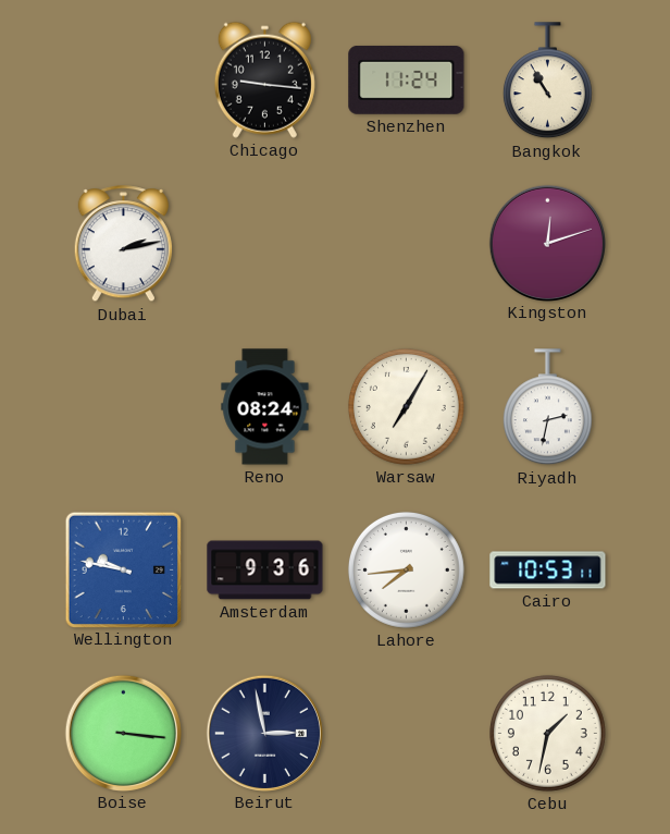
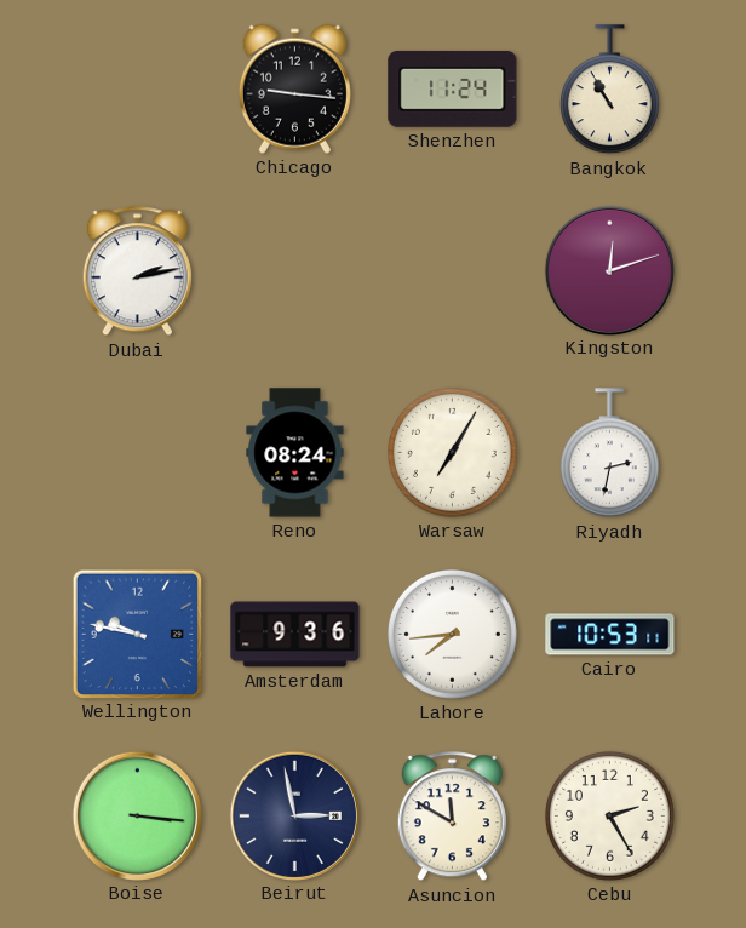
Asuncion: none -> 11:50
Cebu: 1:32 -> 2:25
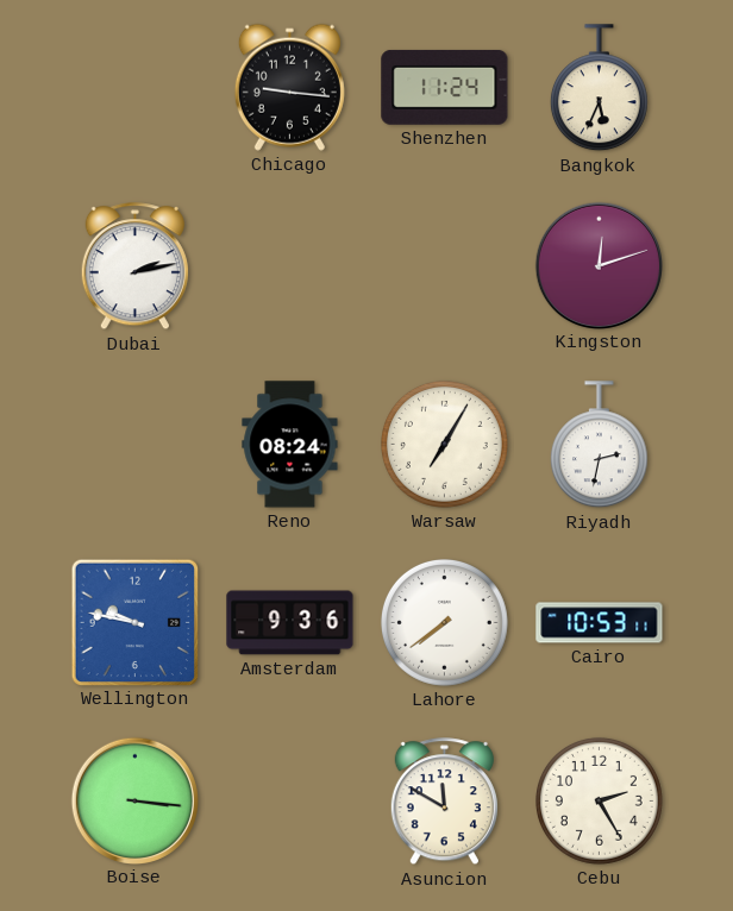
Bangkok: 10:55 -> 5:34
Lahore: 7:44 -> 7:39
Beirut: 2:58 -> none
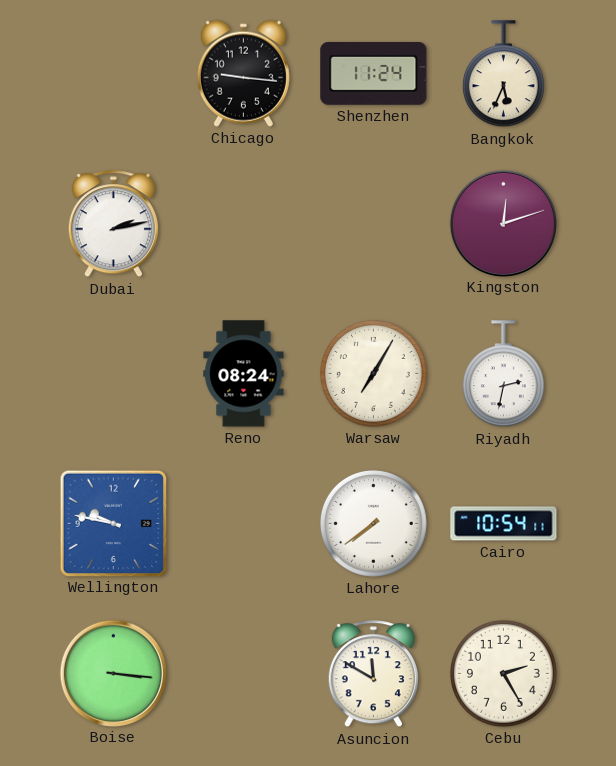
Amsterdam: 9:36 -> none
Cairo: 10:53 -> 10:54
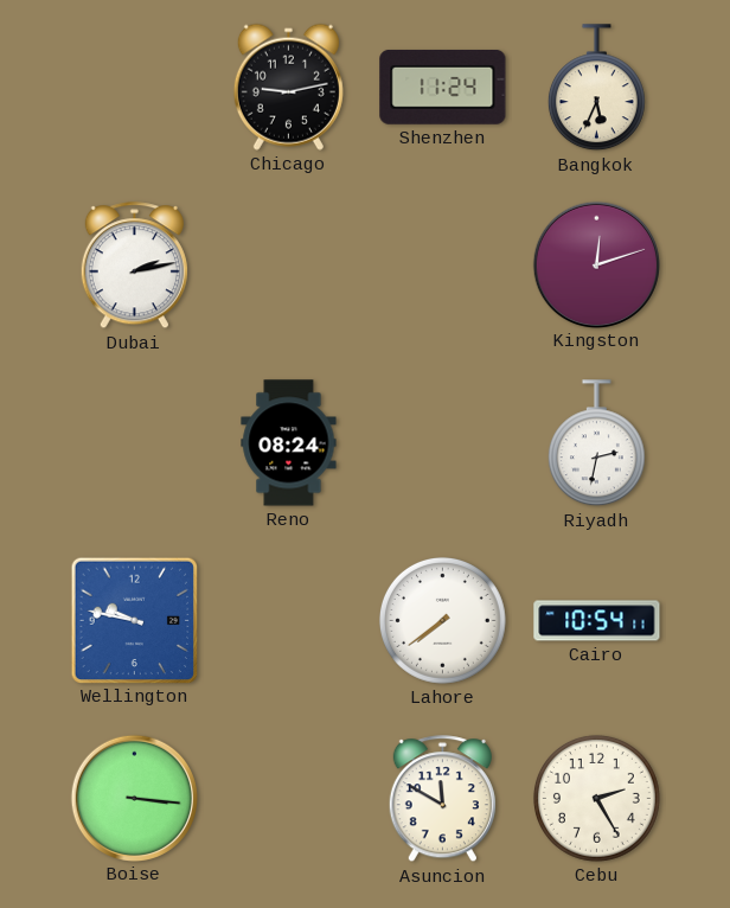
Chicago: 9:16 -> 9:13
Warsaw: 7:05 -> none
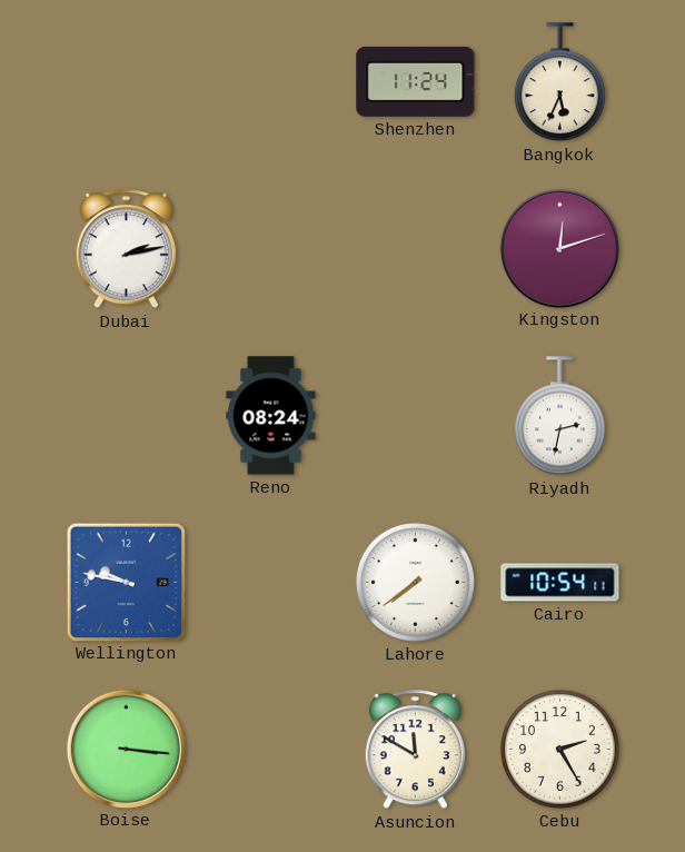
Chicago: 9:13 -> none
